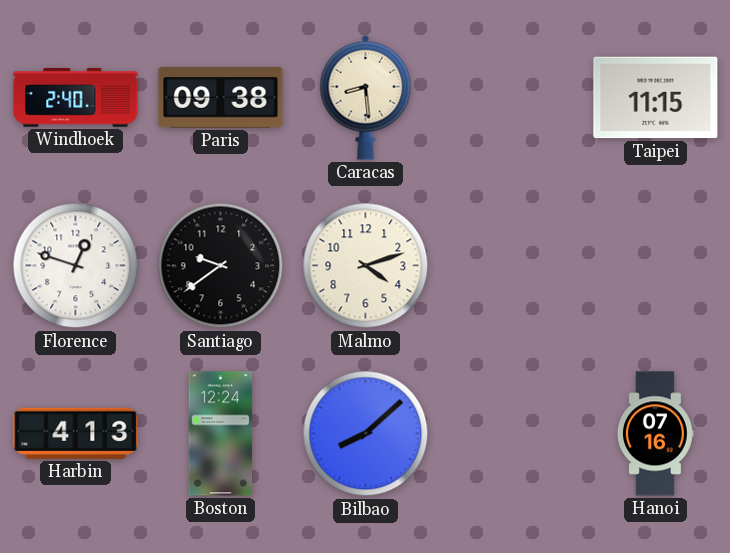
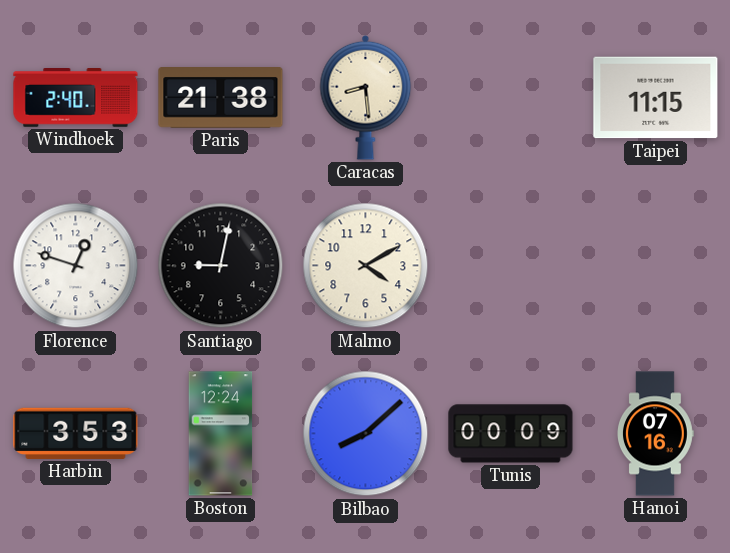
Paris: 09:38 -> 21:38
Santiago: 9:39 -> 9:02
Malmo: 4:12 -> 4:10
Harbin: 4:13 -> 3:53
Tunis: none -> 00:09
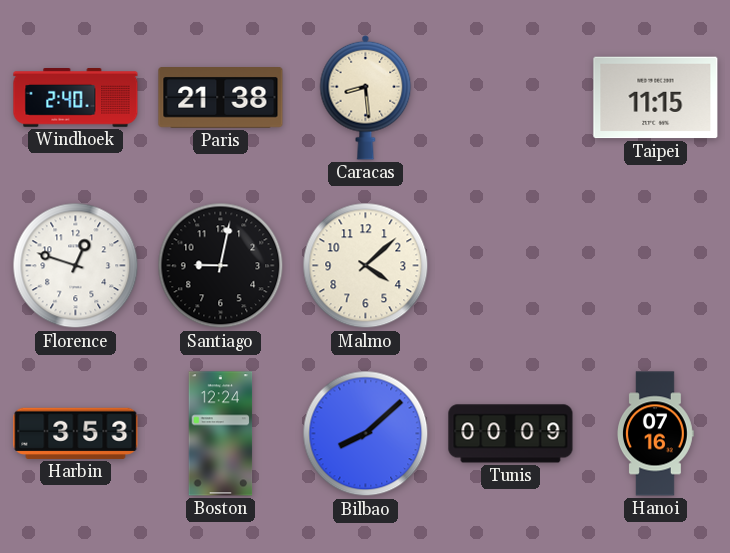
Malmo: 4:10 -> 4:08
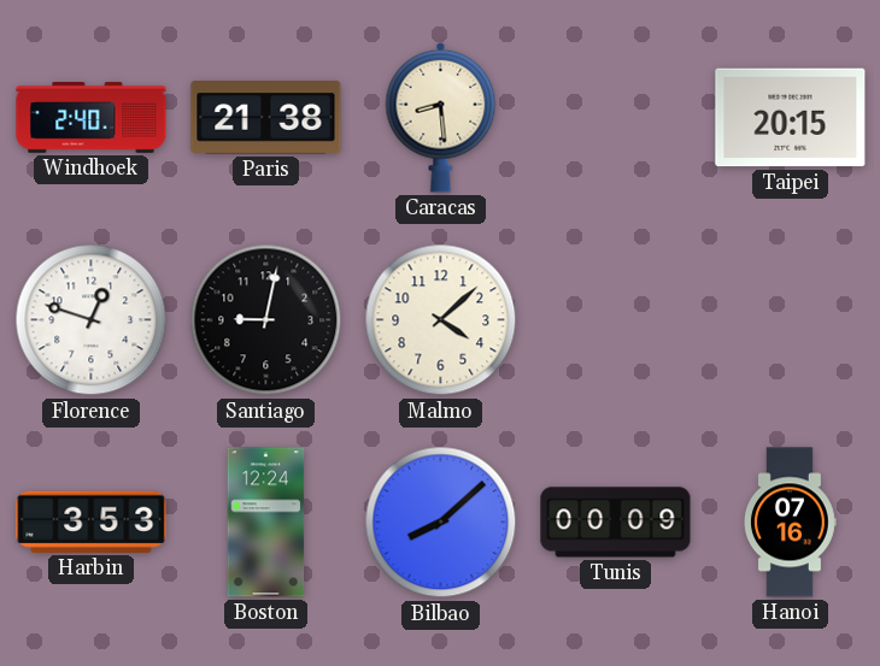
Taipei: 11:15 -> 20:15
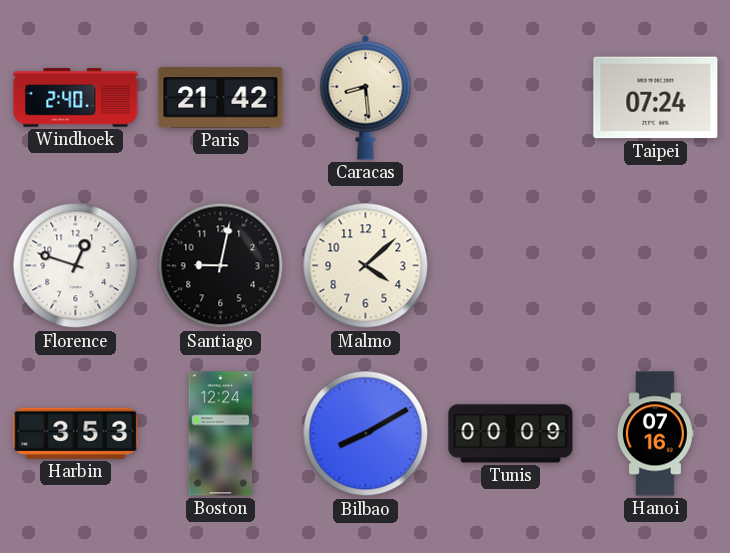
Paris: 21:38 -> 21:42
Taipei: 20:15 -> 07:24
Bilbao: 8:08 -> 8:10
